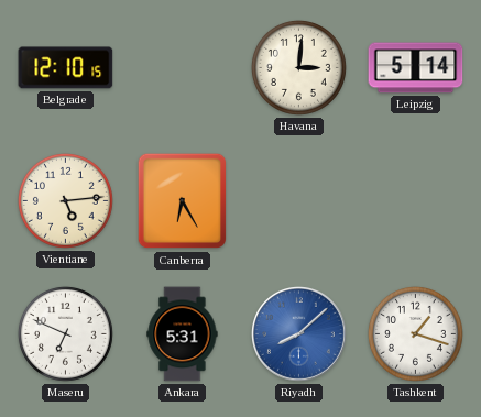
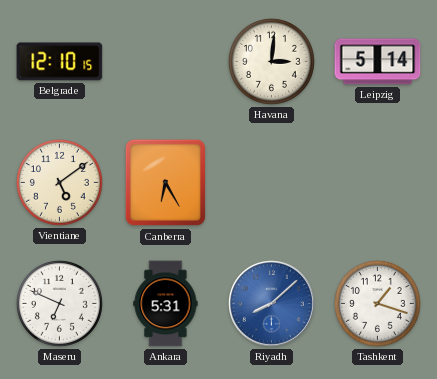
Vientiane: 5:14 -> 5:09
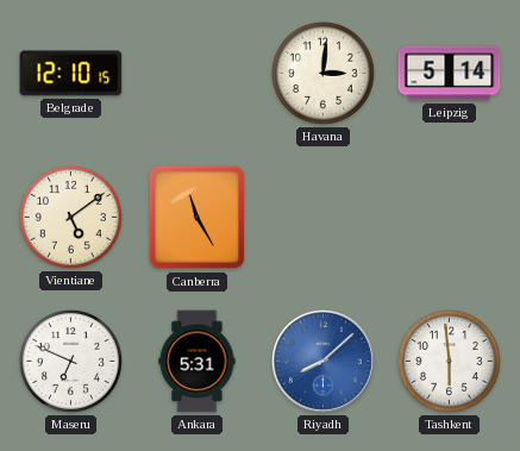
Canberra: 6:25 -> 11:25
Tashkent: 1:18 -> 5:59
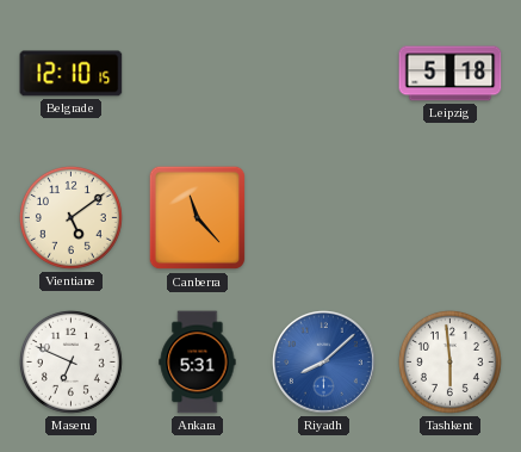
Havana: 3:01 -> none
Leipzig: 5:14 -> 5:18
Canberra: 11:25 -> 11:23
